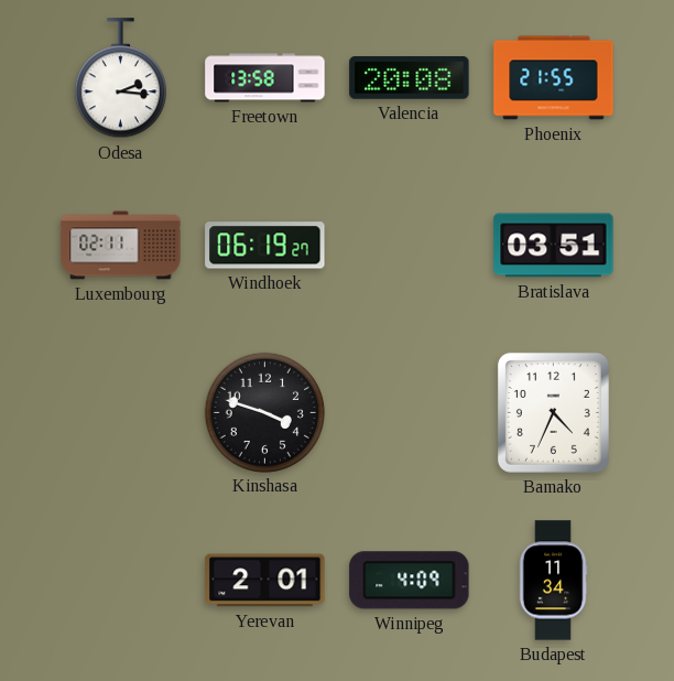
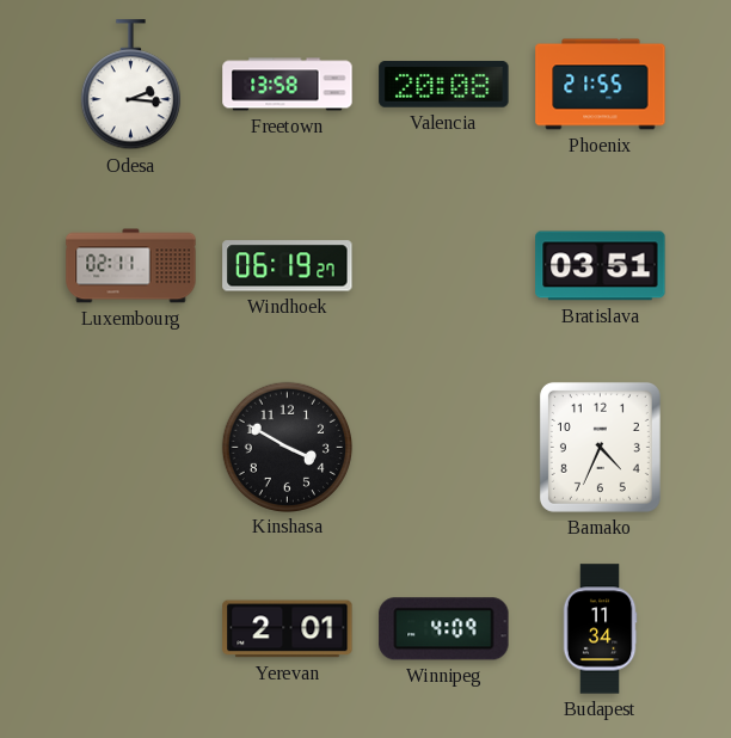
Kinshasa: 3:48 -> 3:50
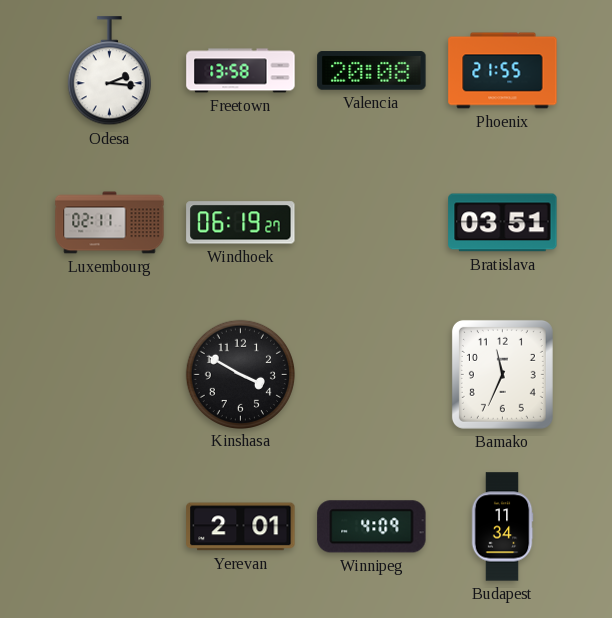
Bamako: 4:34 -> 11:34
